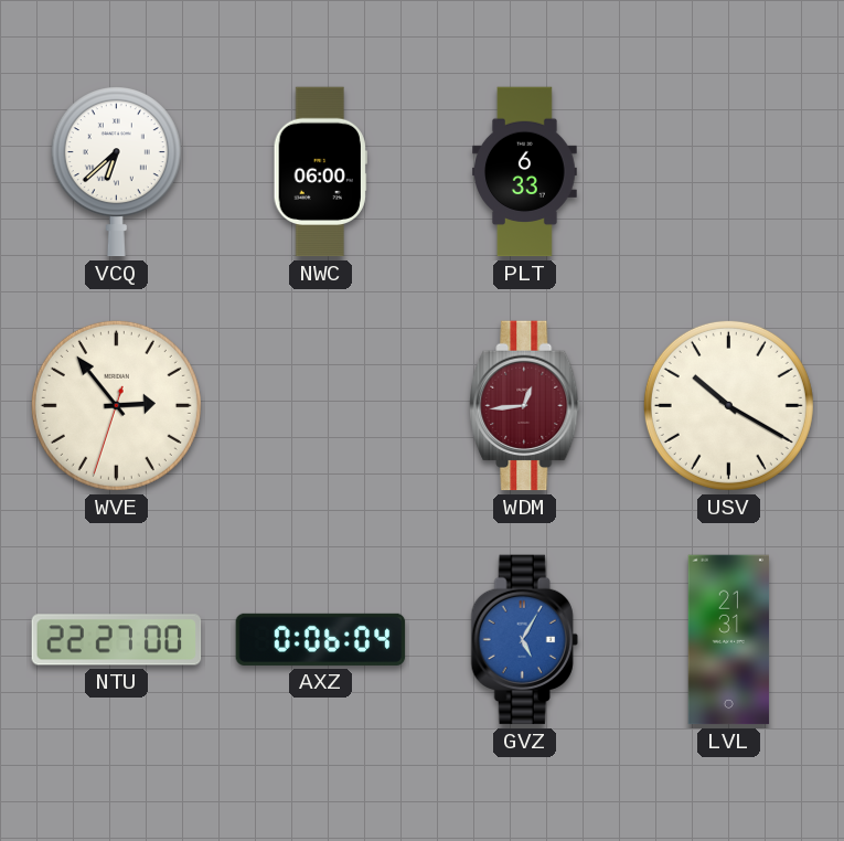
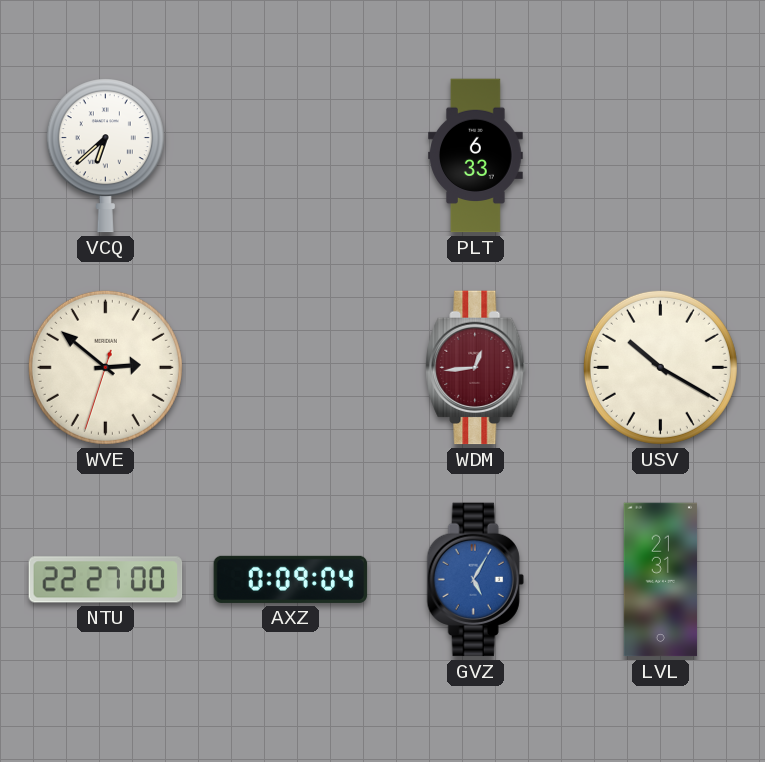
NWC: 06:00 -> none
WVE: 2:53 -> 2:51
AXZ: 0:06 -> 0:09
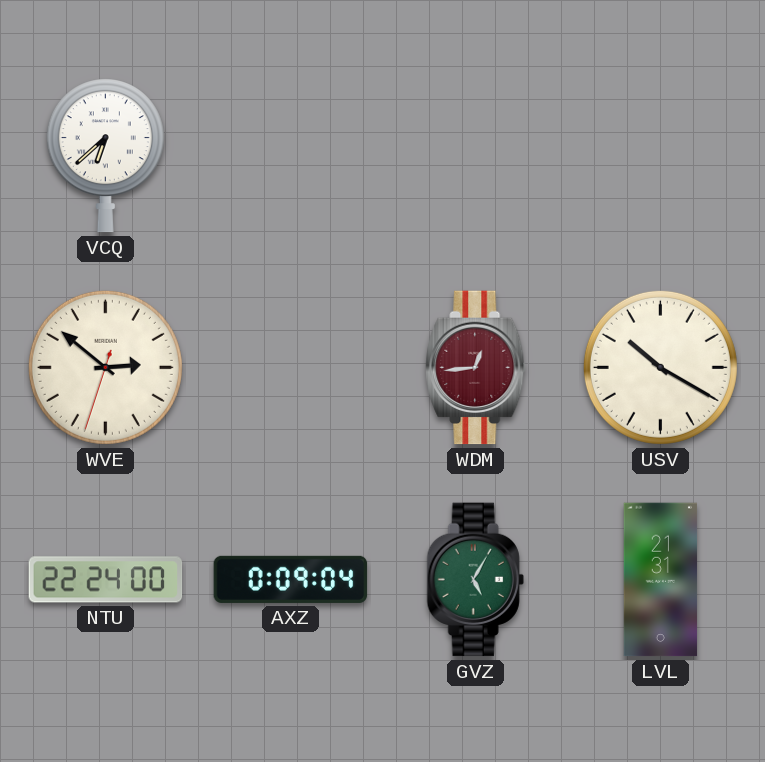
PLT: 6:33 -> none
NTU: 22:27 -> 22:24
GVZ dial: blue -> green
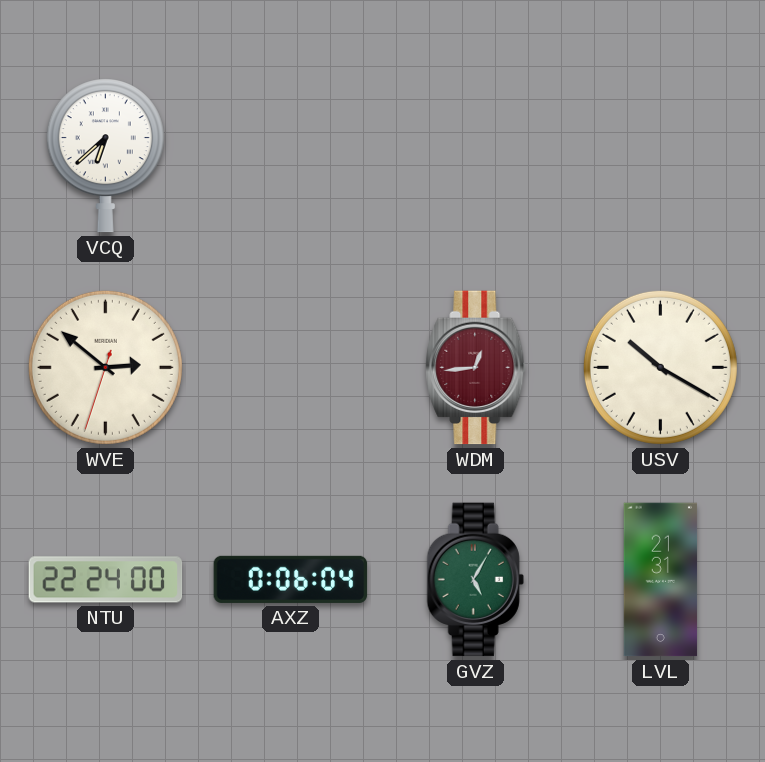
AXZ: 0:09 -> 0:06
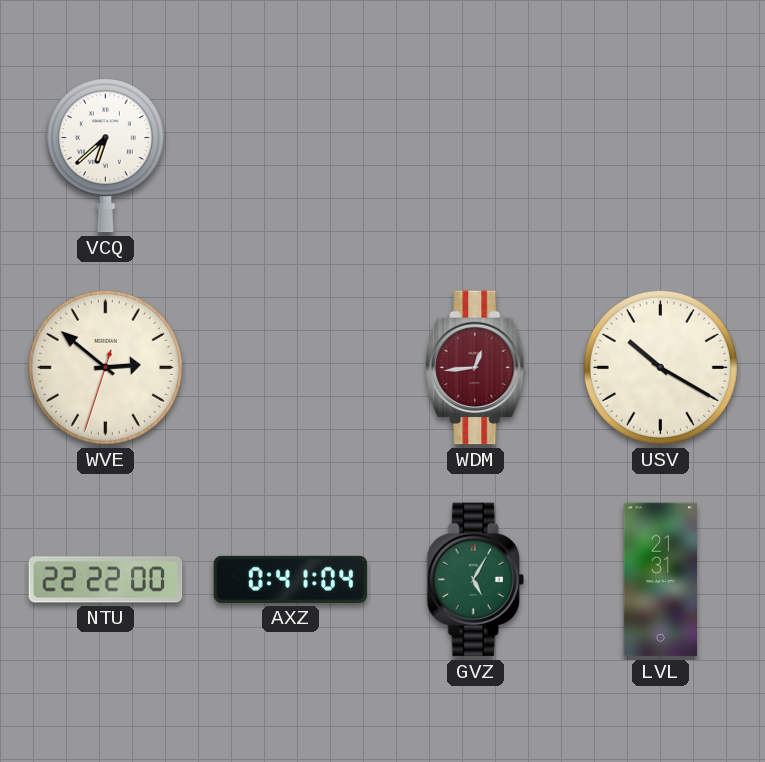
NTU: 22:24 -> 22:22
AXZ: 0:06 -> 0:41
